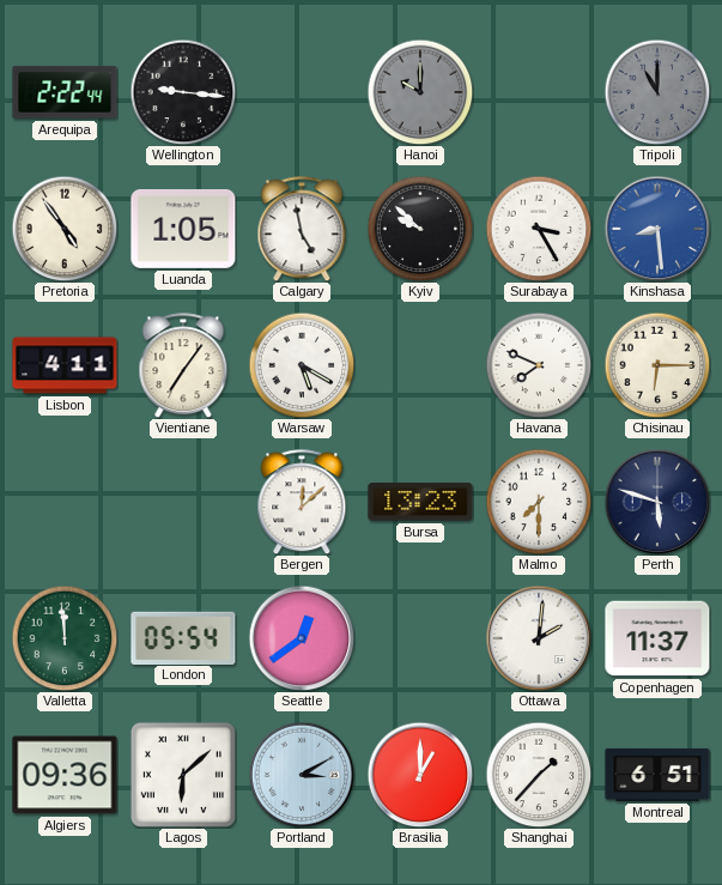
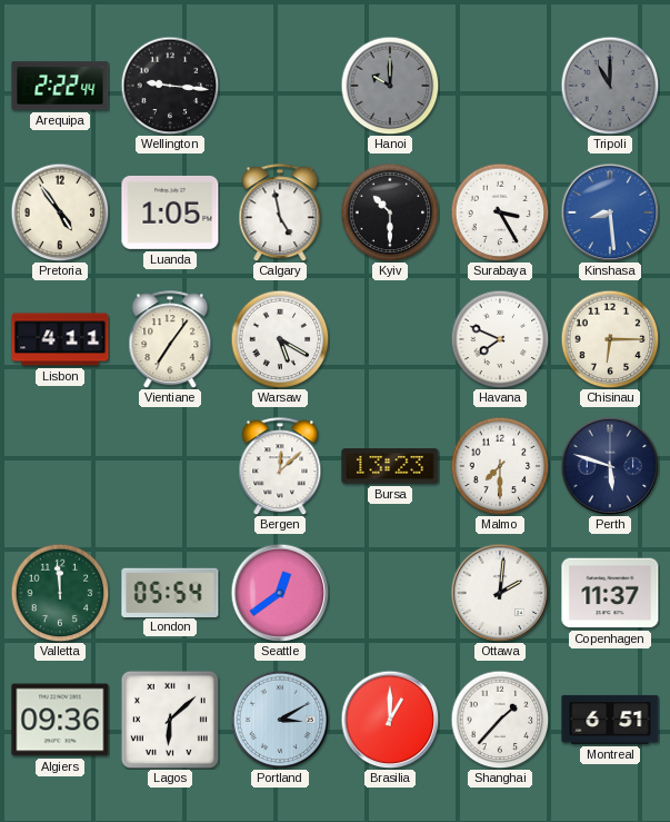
Kyiv: 9:52 -> 10:30
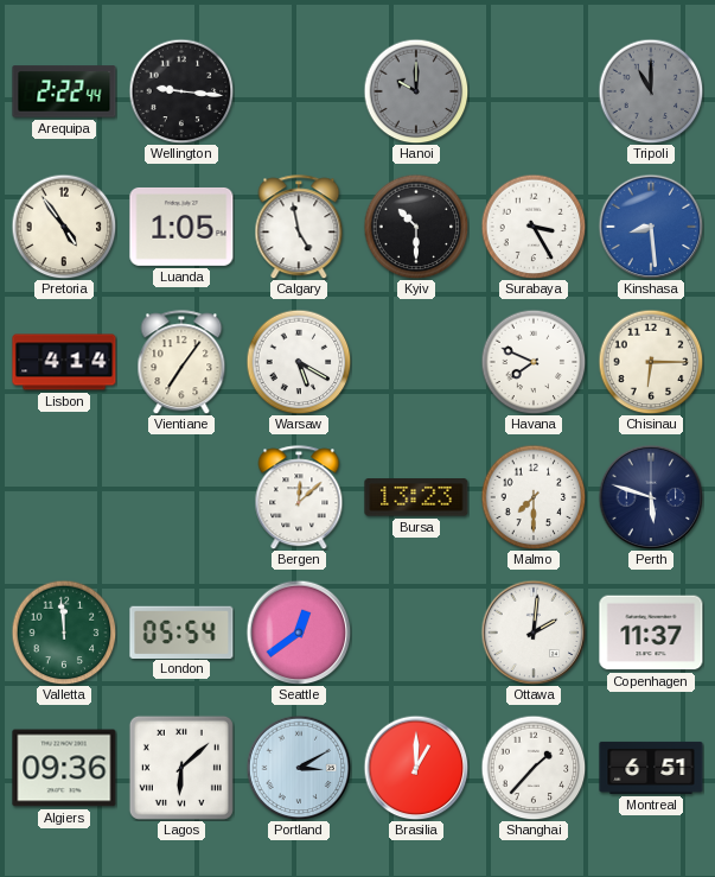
Lisbon: 4:11 -> 4:14
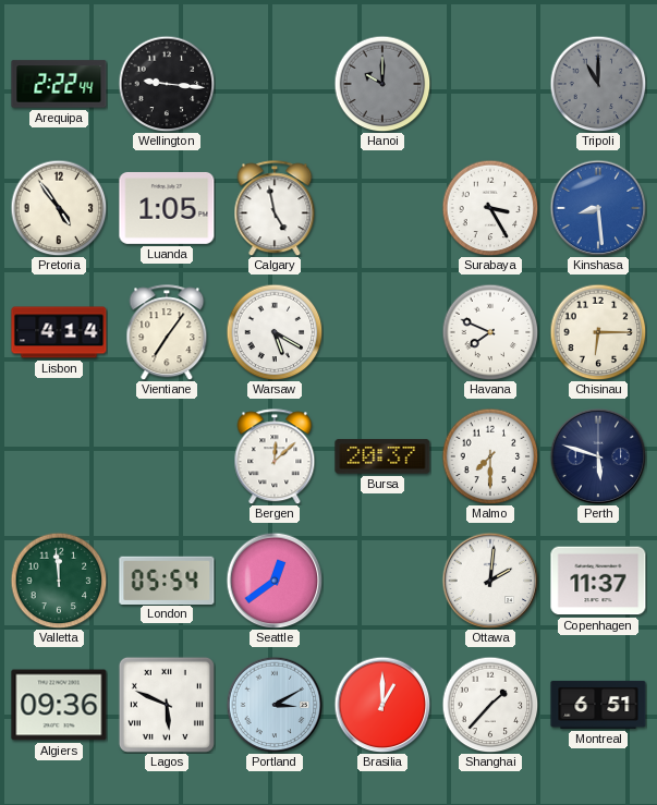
Kyiv: 10:30 -> none
Bursa: 13:23 -> 20:37
Lagos: 6:08 -> 5:49
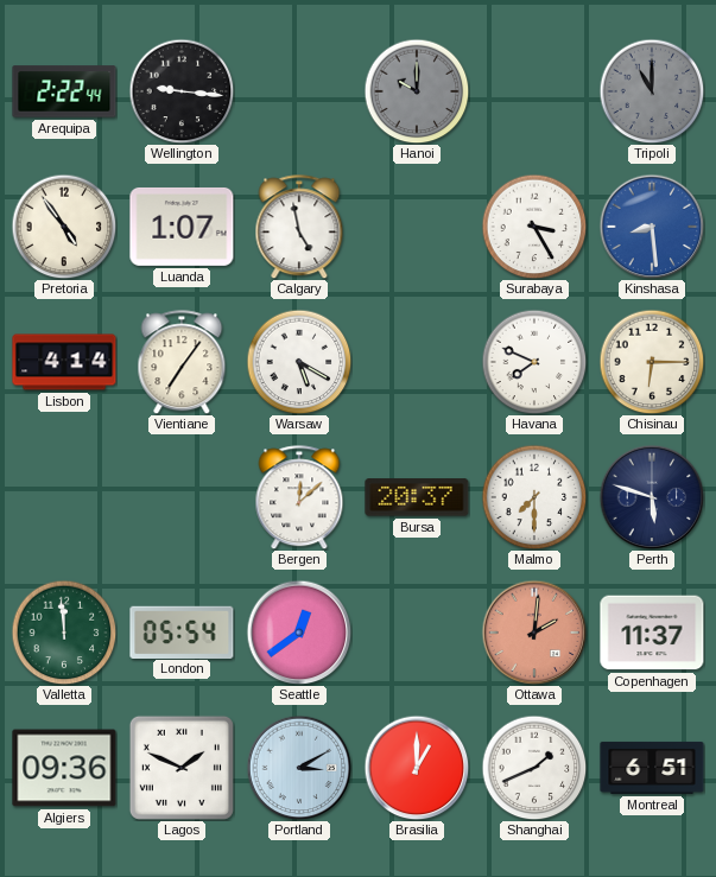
Luanda: 1:05 -> 1:07
Ottawa dial: white -> salmon
Lagos: 5:49 -> 1:49
Shanghai: 1:37 -> 1:41
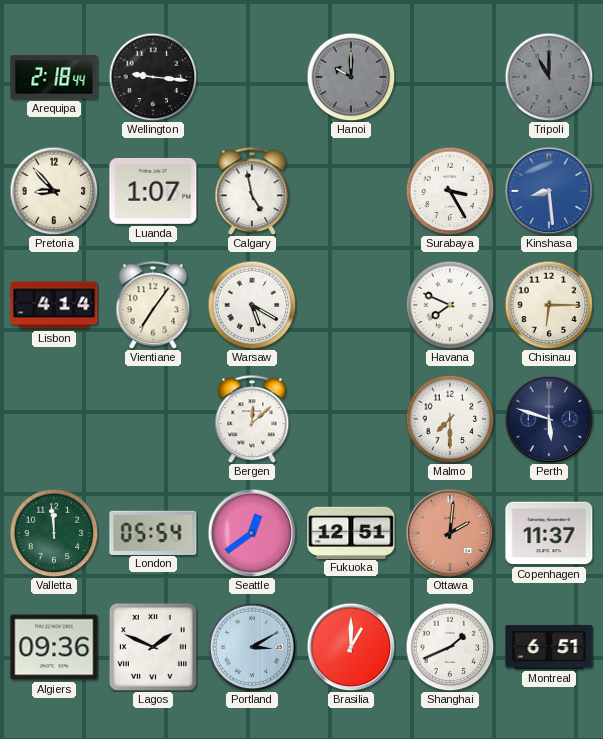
Arequipa: 2:22 -> 2:18
Pretoria: 4:54 -> 8:53
Bursa: 20:37 -> none
Fukuoka: none -> 12:51
